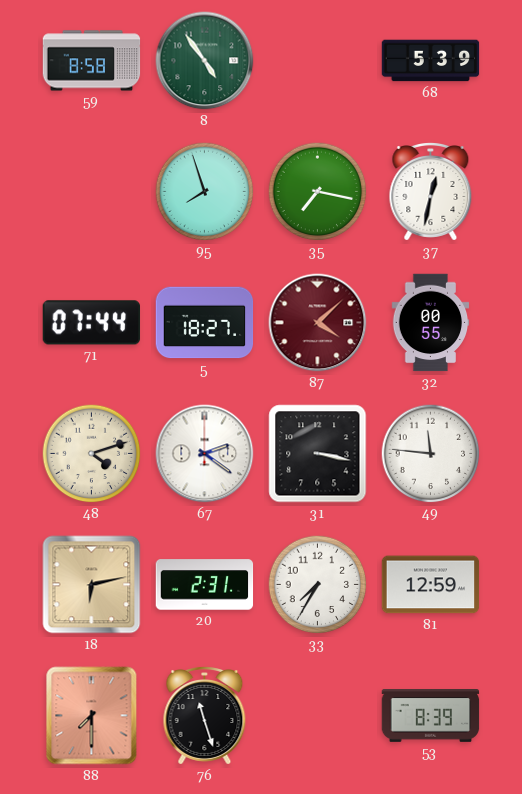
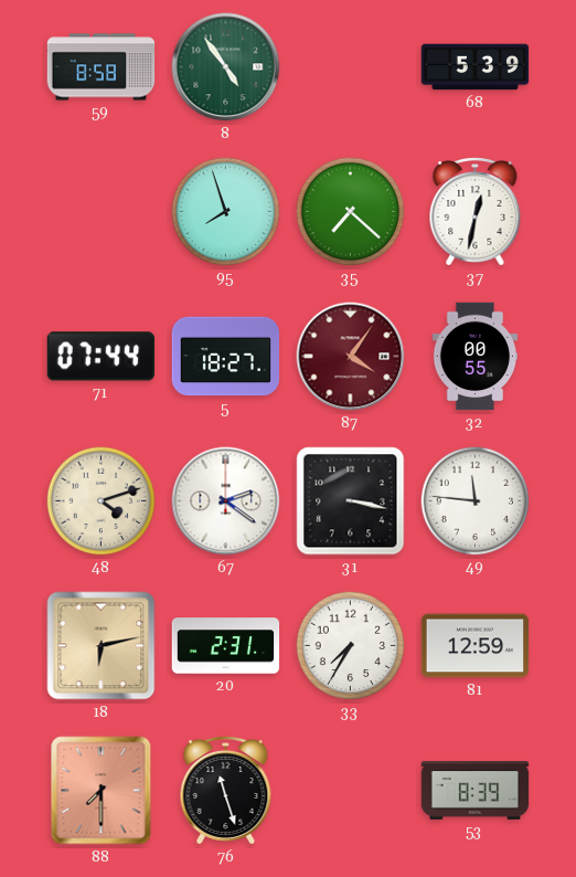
35: 7:17 -> 7:22
87: 4:08 -> 4:06
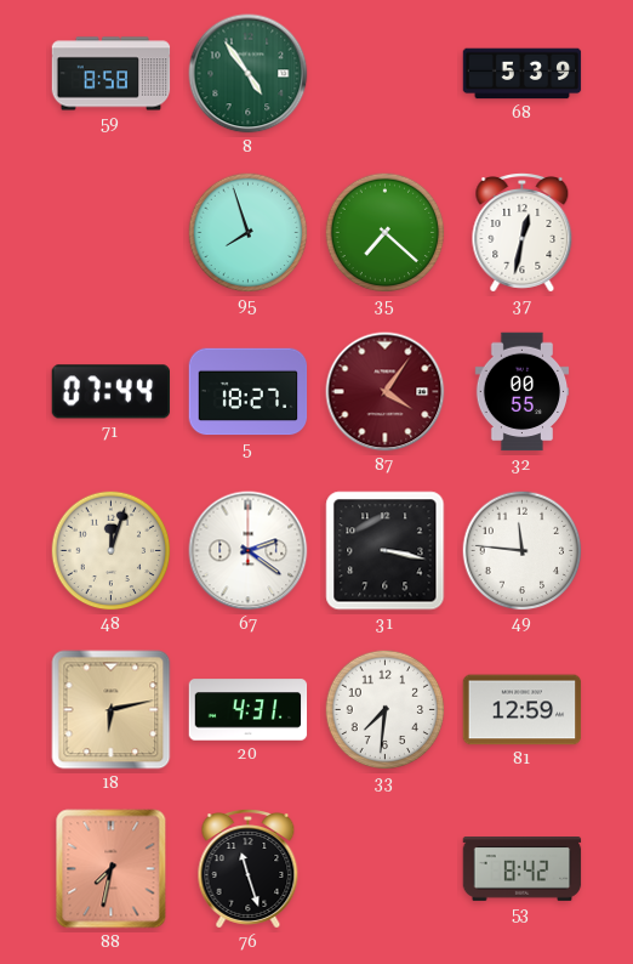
48: 4:12 -> 12:03
20: 2:31 -> 4:31
33: 7:35 -> 7:31
88: 7:30 -> 7:32
53: 8:39 -> 8:42
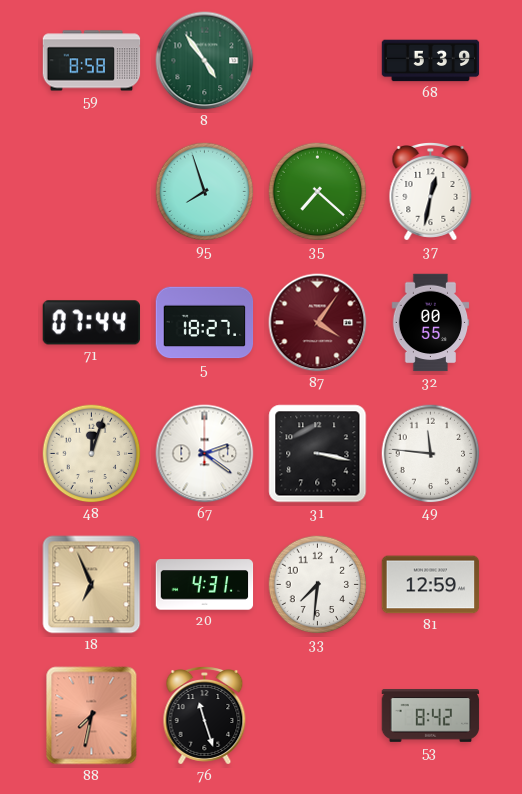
18: 6:13 -> 6:56
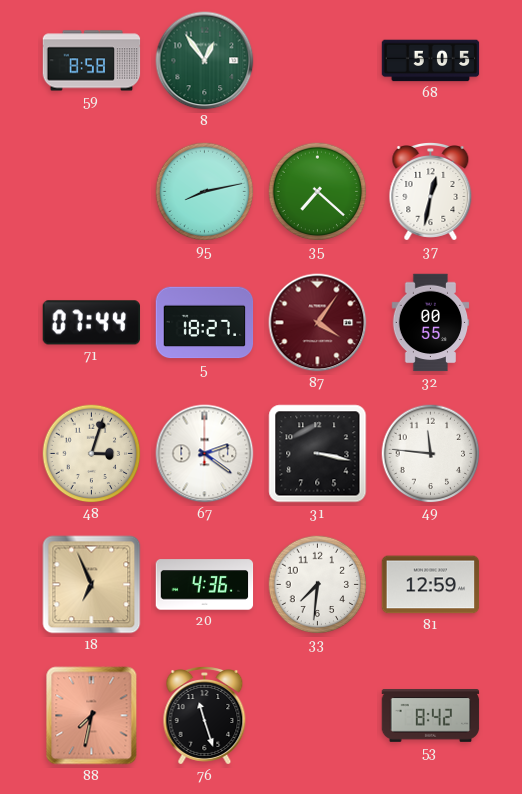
8: 4:54 -> 12:54
68: 5:39 -> 5:05
95: 7:57 -> 8:13
48: 12:03 -> 3:03
20: 4:31 -> 4:36
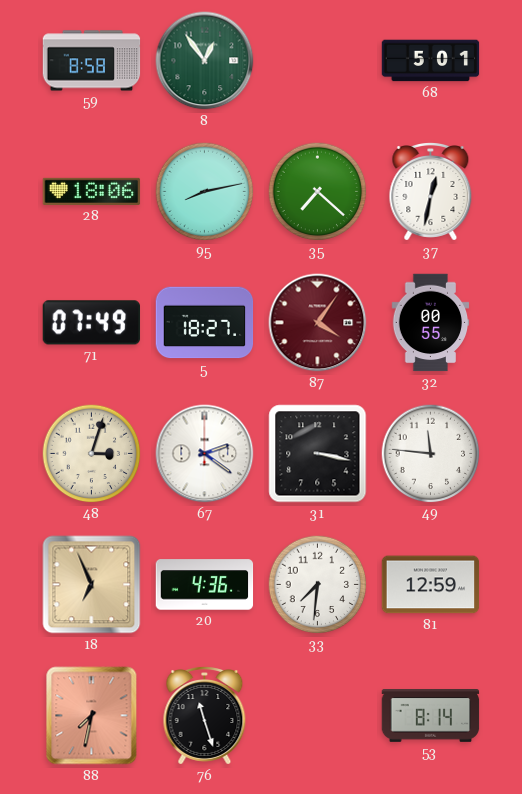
68: 5:05 -> 5:01
28: none -> 18:06
71: 07:44 -> 07:49
53: 8:42 -> 8:14
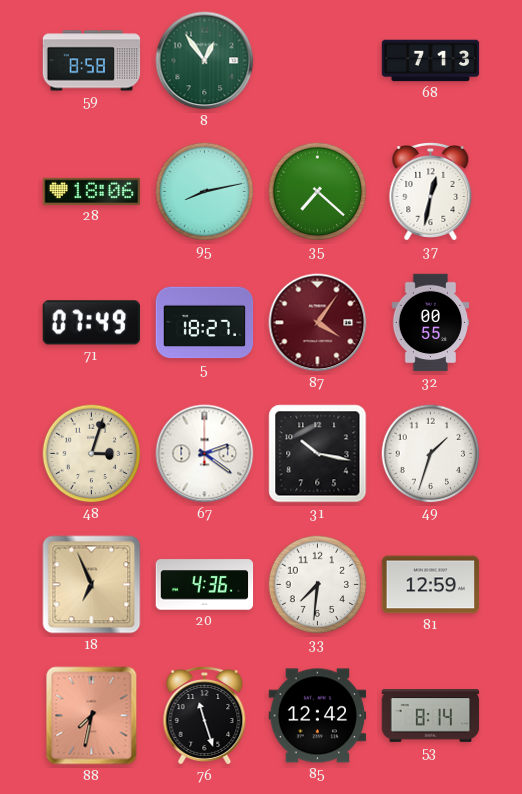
68: 5:01 -> 7:13
31: 3:17 -> 10:17
49: 11:46 -> 1:33
85: none -> 12:42
